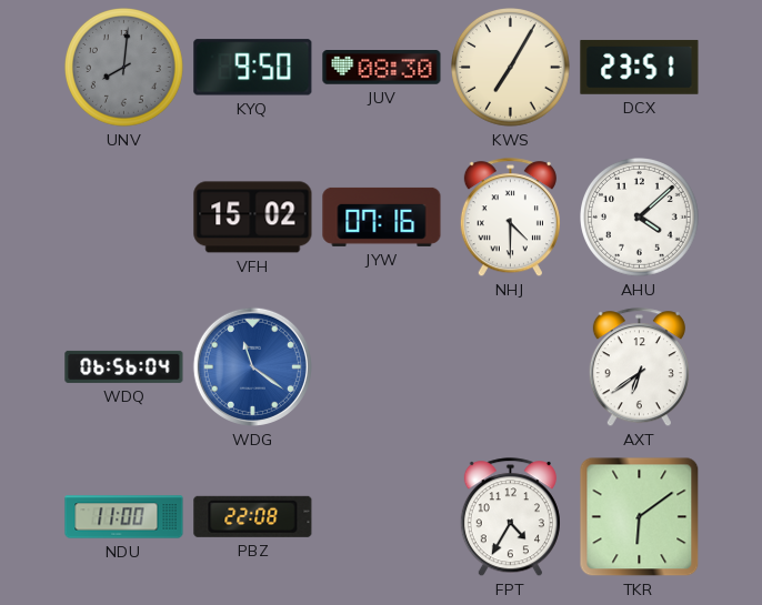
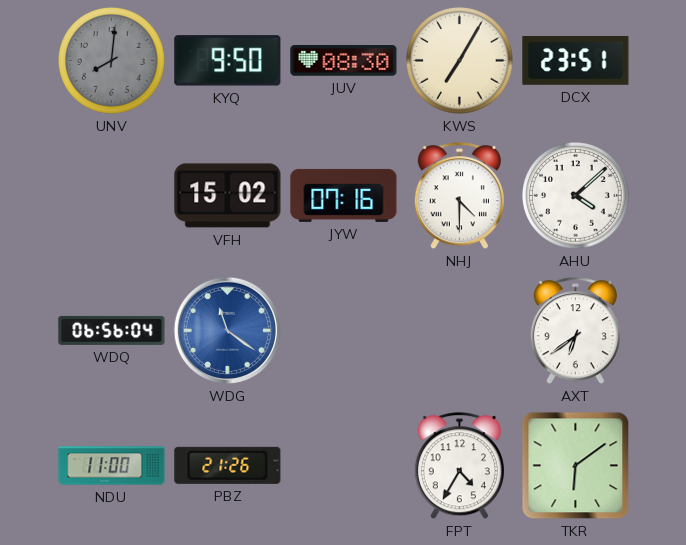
PBZ: 22:08 -> 21:26
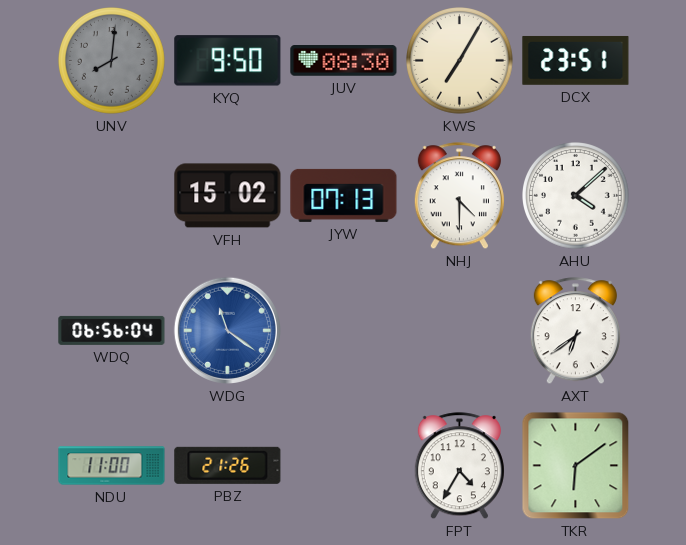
JYW: 07:16 -> 07:13
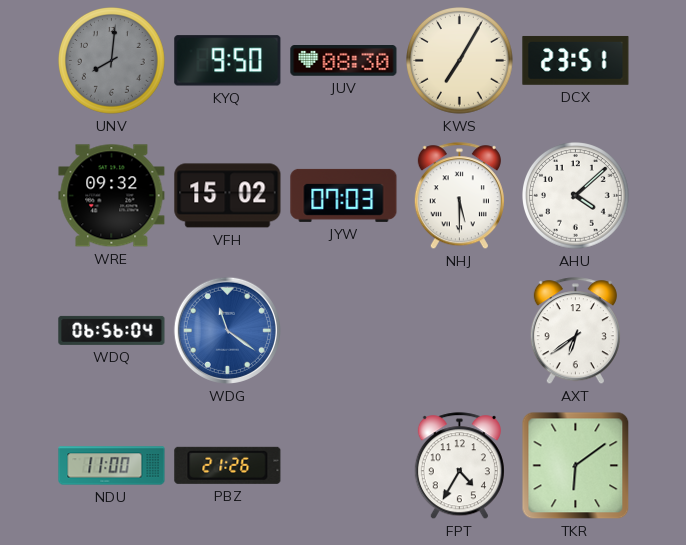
WRE: none -> 09:32
JYW: 07:13 -> 07:03
NHJ: 4:30 -> 5:30
